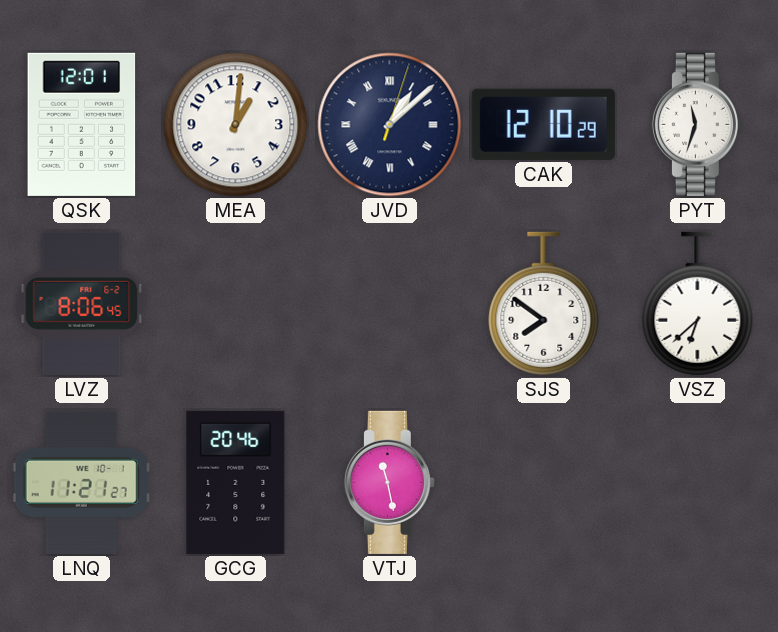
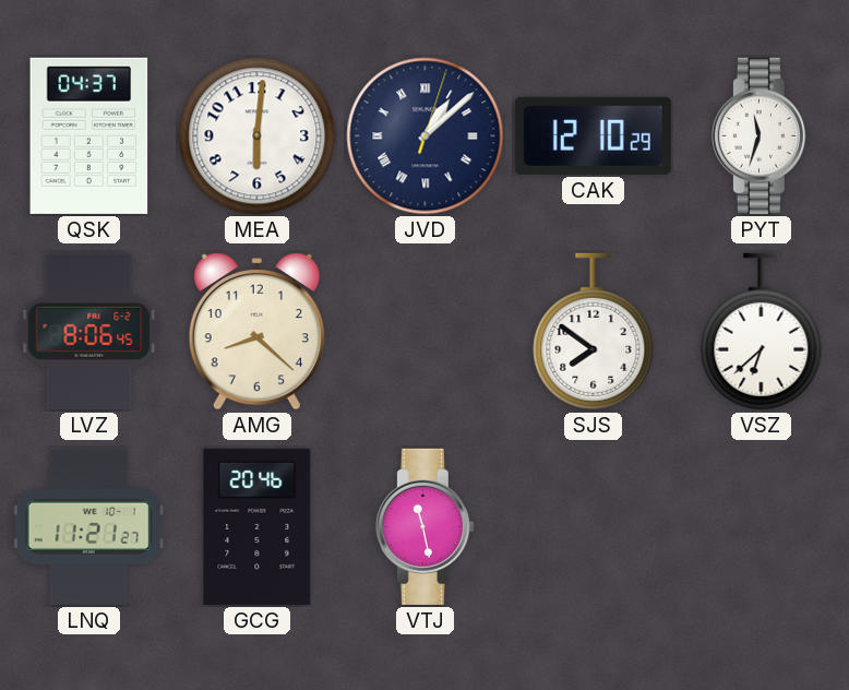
QSK: 12:01 -> 04:37
MEA: 1:01 -> 6:01
AMG: none -> 8:22
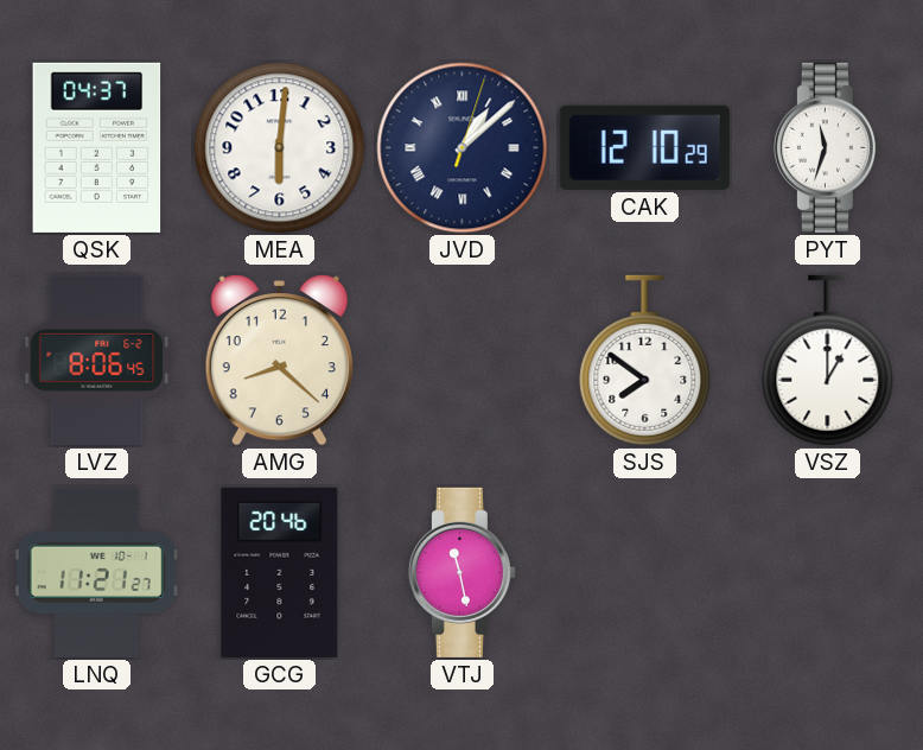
VSZ: 6:38 -> 1:00
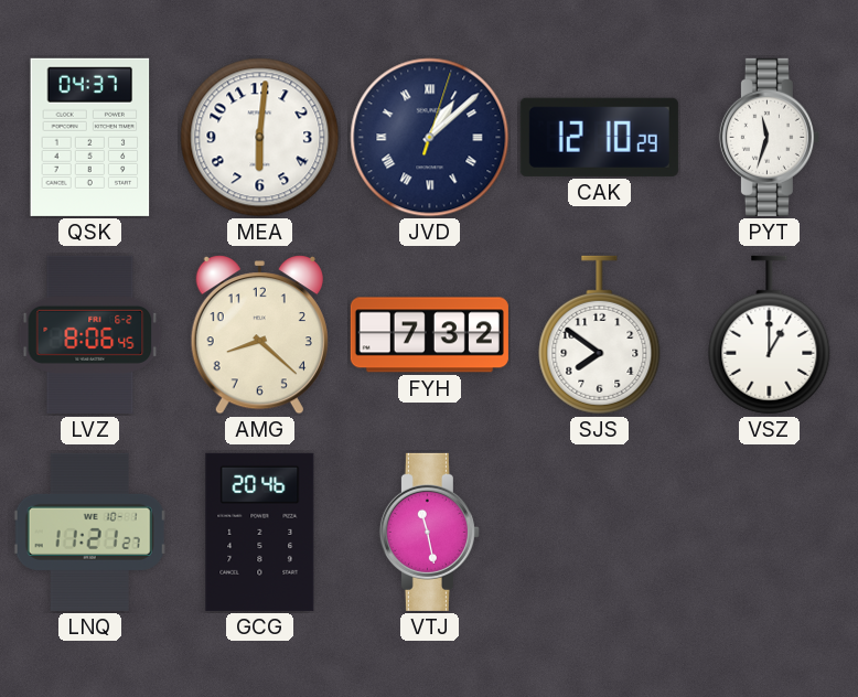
FYH: none -> 7:32
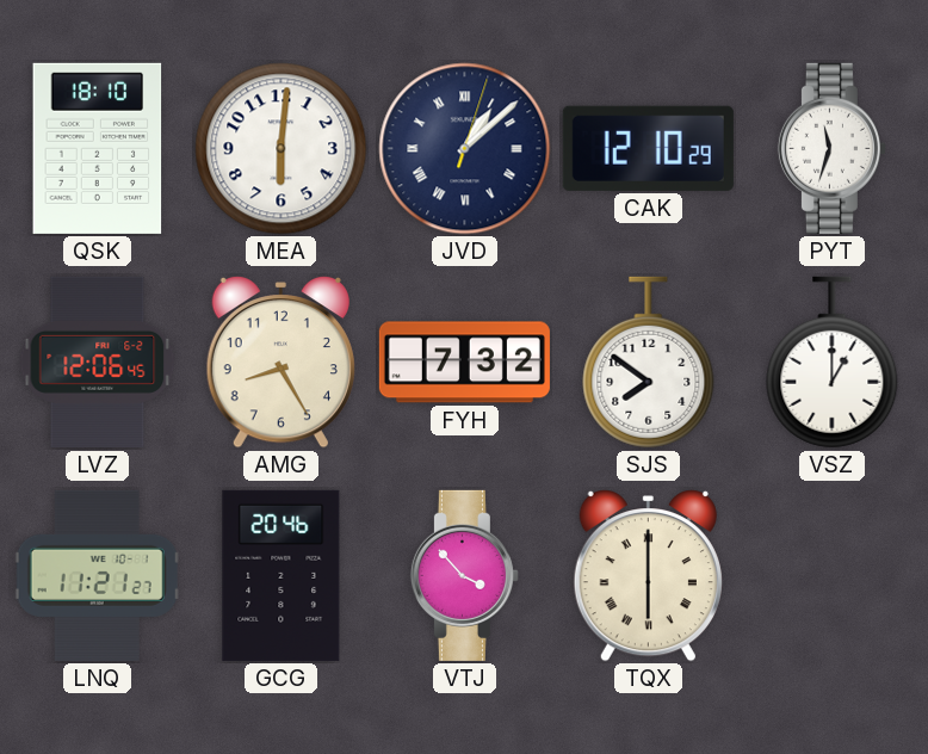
QSK: 04:37 -> 18:10
LVZ: 8:06 -> 12:06
AMG: 8:22 -> 8:25
VTJ: 11:28 -> 3:53
TQX: none -> 6:00
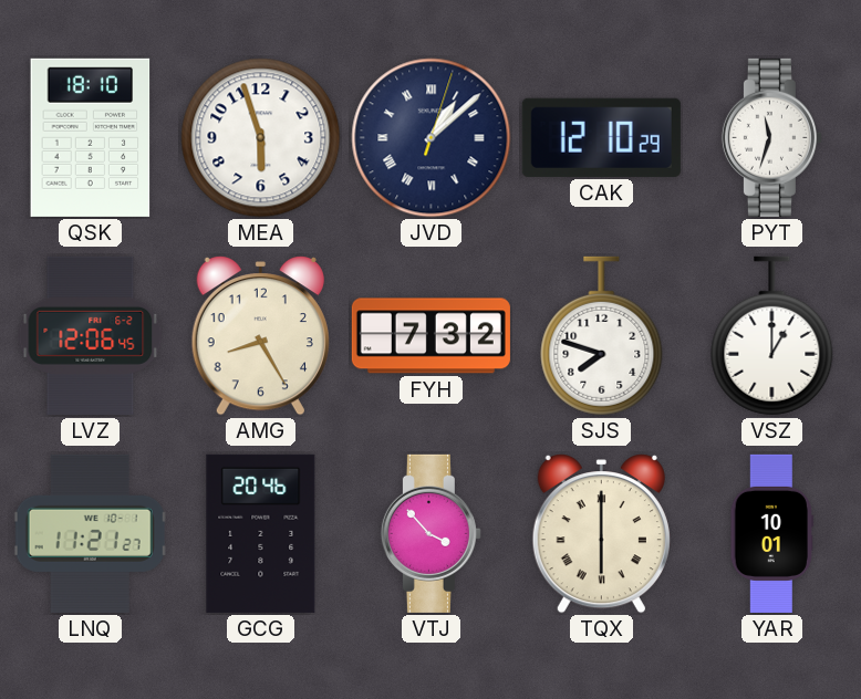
MEA: 6:01 -> 5:57
SJS: 7:51 -> 7:48
YAR: none -> 10:01
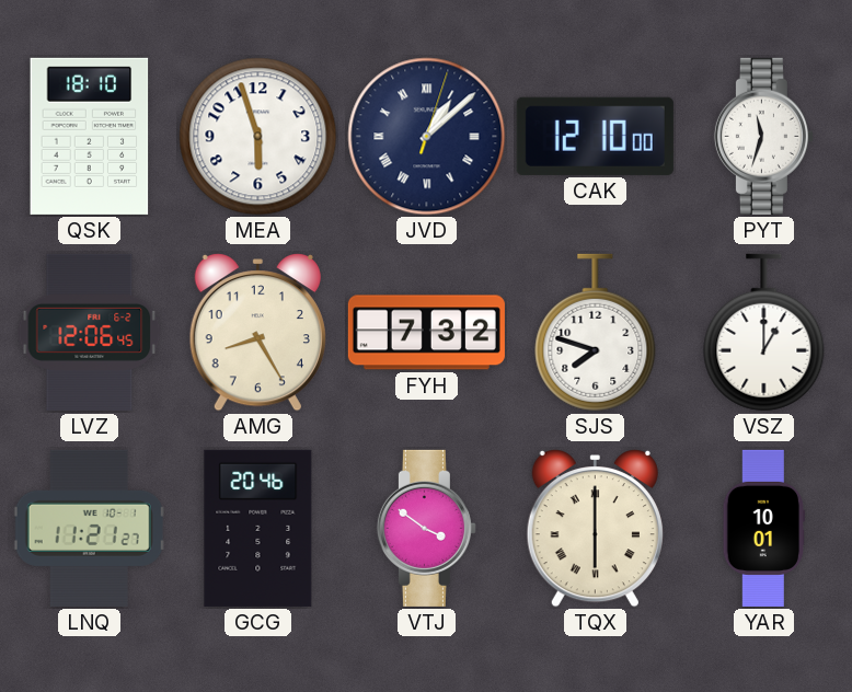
CAK: 12:10:29 -> 12:10:00
VTJ: 3:53 -> 3:51
